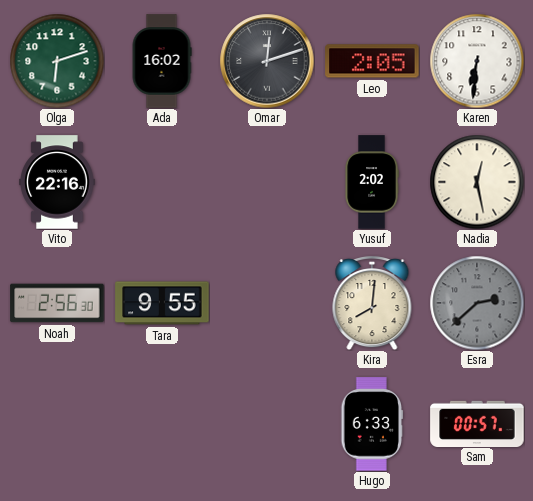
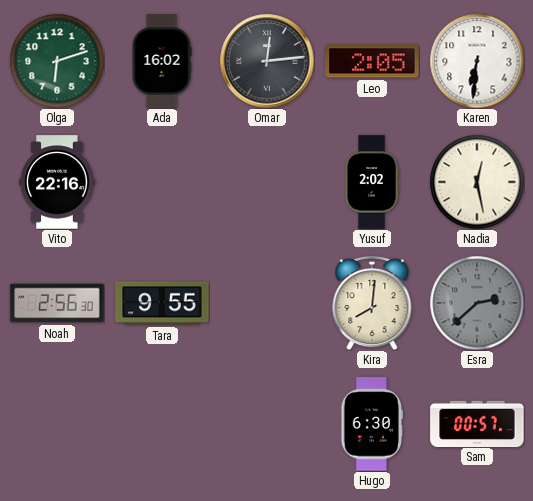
Omar: 12:12 -> 12:14
Hugo: 6:33 -> 6:30
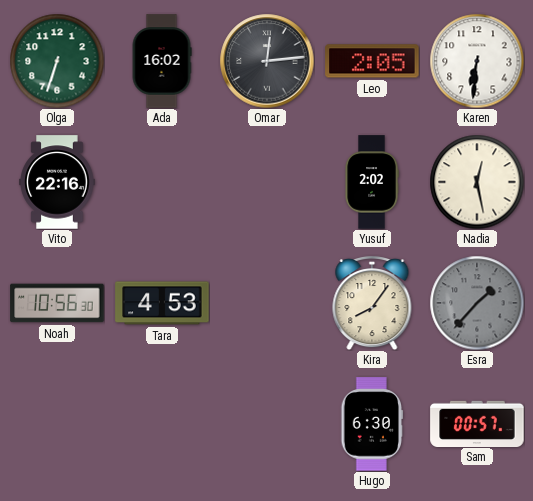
Olga: 6:12 -> 6:33
Noah: 2:56 -> 10:56
Tara: 9:55 -> 4:53
Kira: 8:01 -> 8:06
Esra: 2:38 -> 1:37
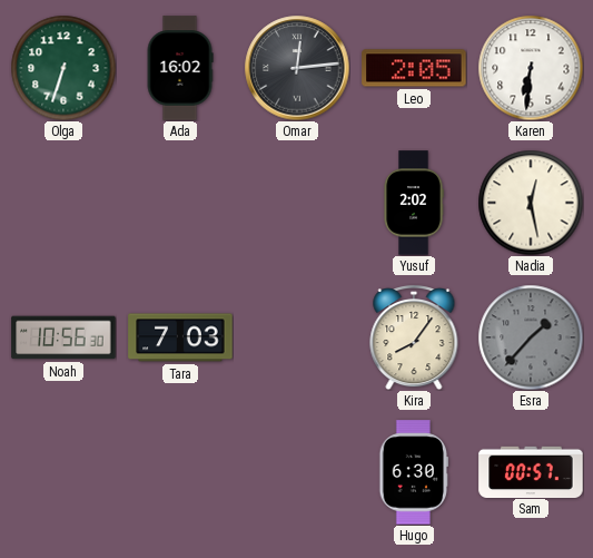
Vito: 22:16 -> none
Tara: 4:53 -> 7:03
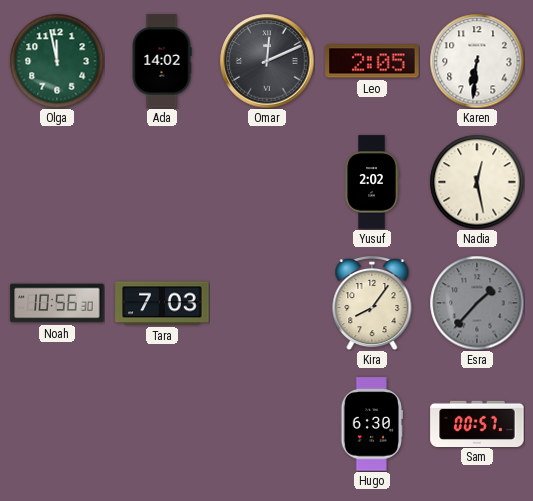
Olga: 6:33 -> 11:58
Ada: 16:02 -> 14:02
Omar: 12:14 -> 12:11
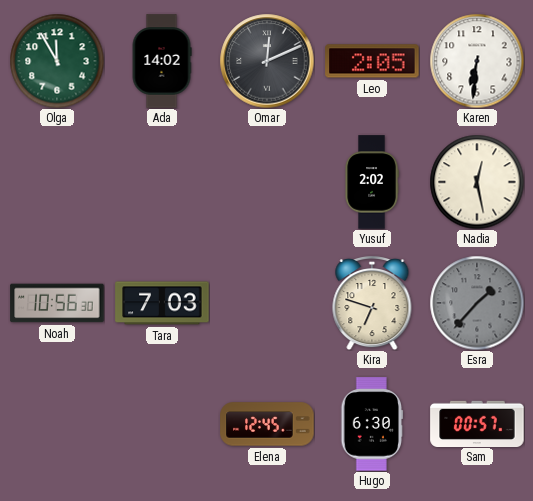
Olga: 11:58 -> 11:55
Kira: 8:06 -> 6:48
Elena: none -> 12:45
